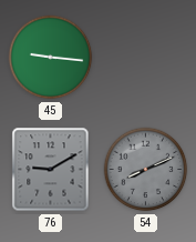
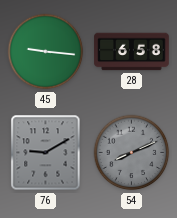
28: none -> 6:58
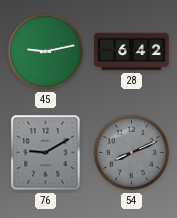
45: 9:16 -> 9:13
28: 6:58 -> 6:42
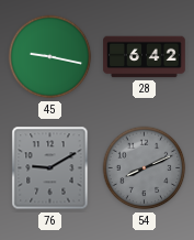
45: 9:13 -> 9:17
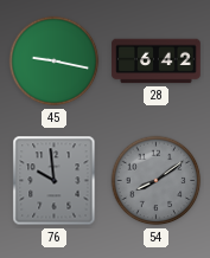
76: 9:10 -> 9:59
54: 8:11 -> 8:09
